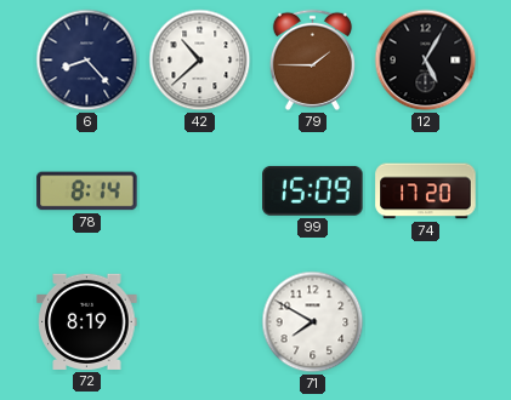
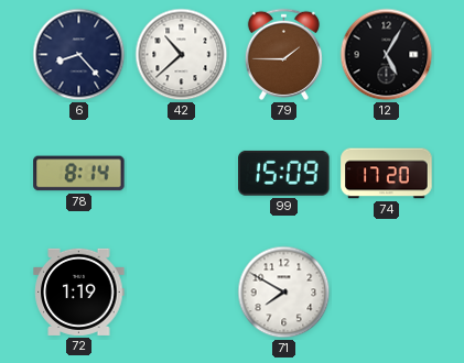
72: 8:19 -> 1:19
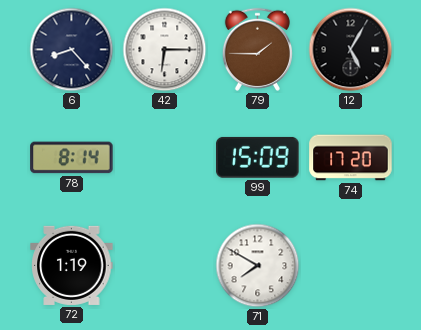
42: 10:38 -> 6:15
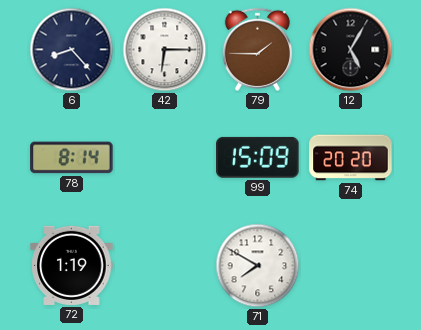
74: 17:20 -> 20:20
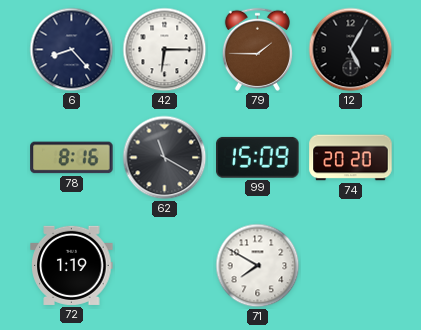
78: 8:14 -> 8:16
62: none -> 11:20
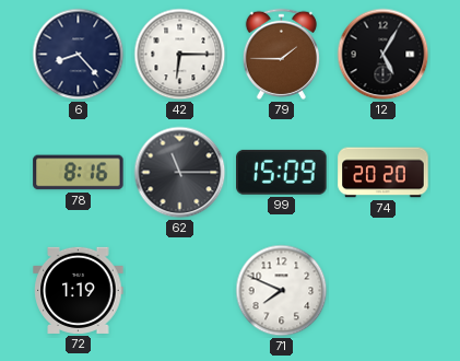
62: 11:20 -> 11:15
71: 7:50 -> 7:49
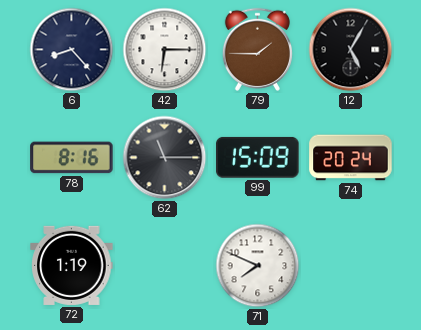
74: 20:20 -> 20:24
